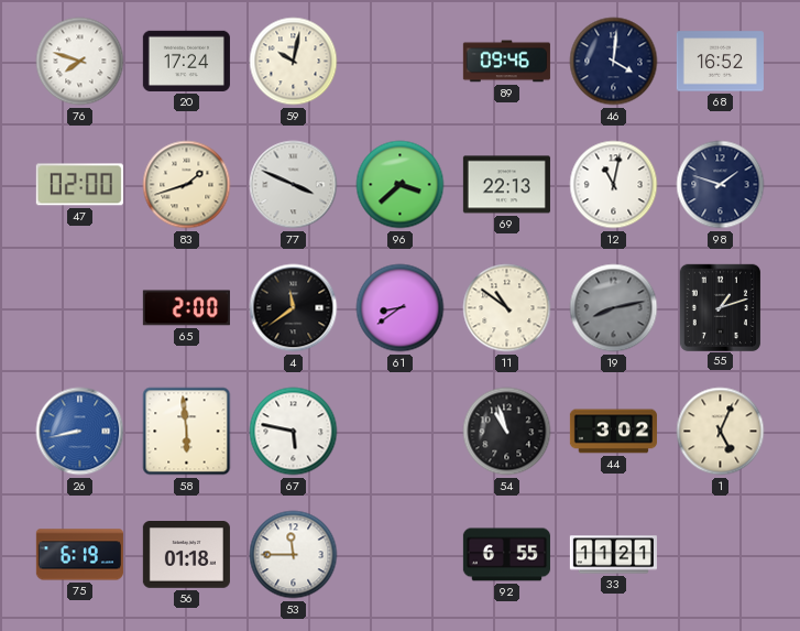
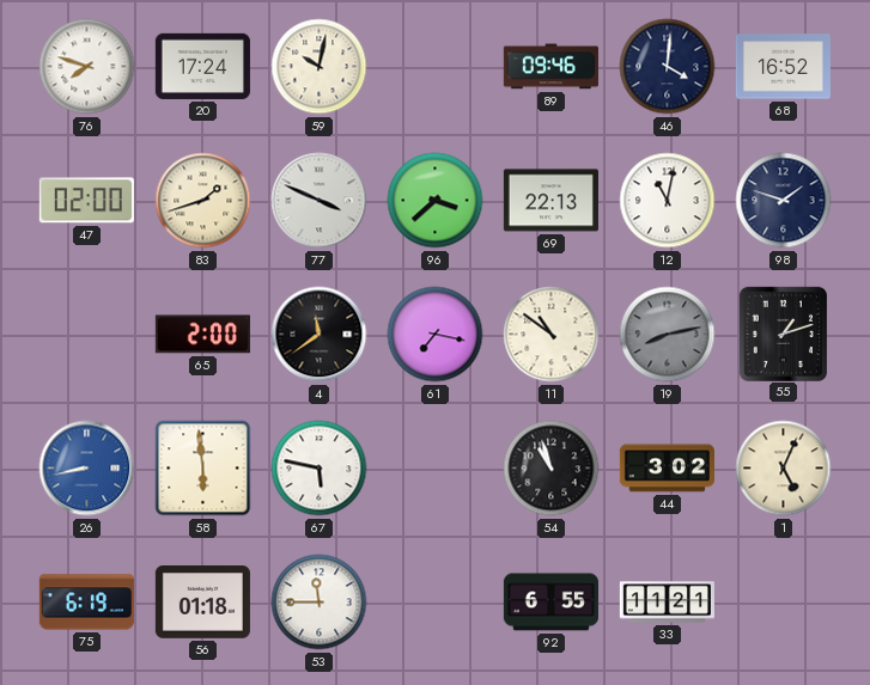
61: 8:39 -> 7:17
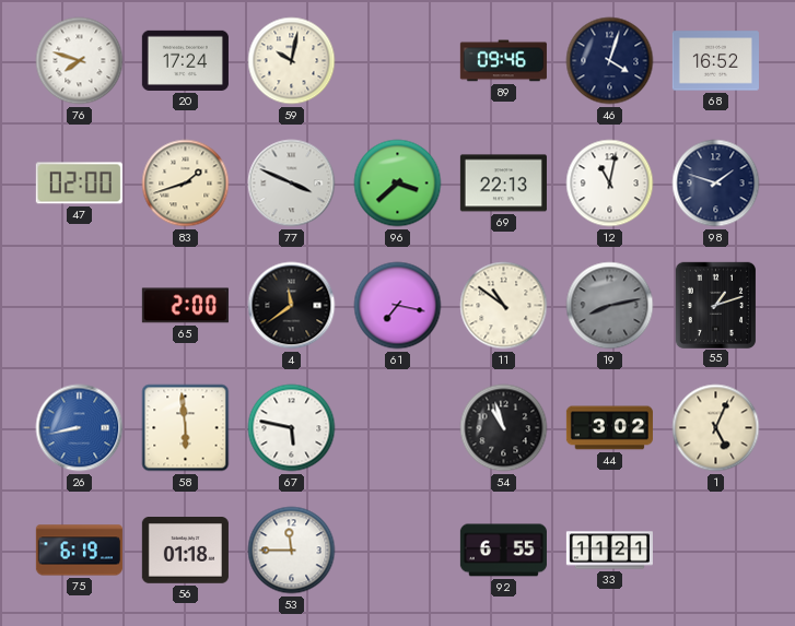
46: 4:01 -> 4:03
